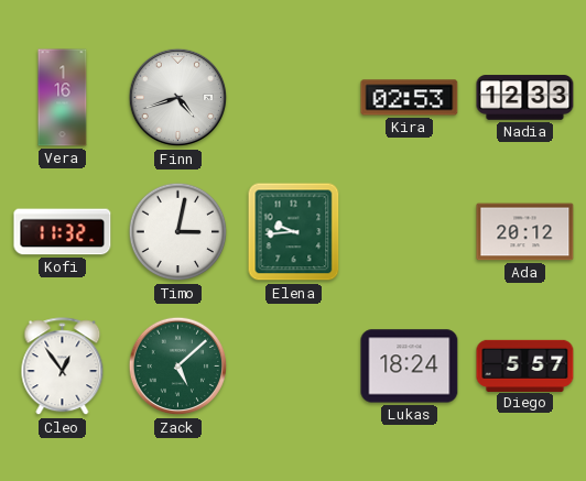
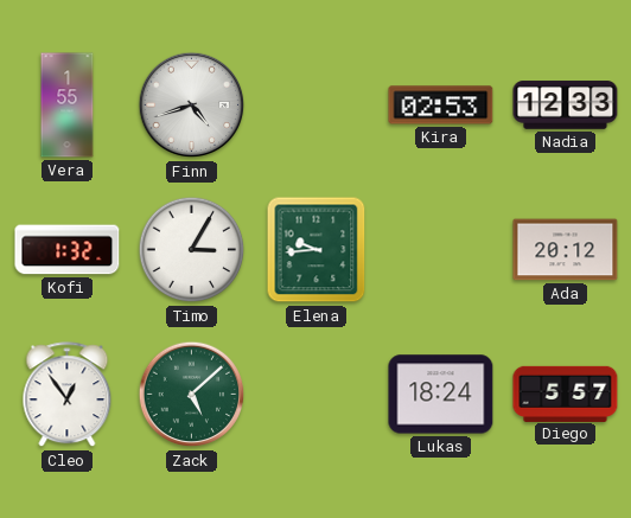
Vera: 1:16 -> 1:55
Kofi: 11:32 -> 1:32
Timo: 3:02 -> 3:05
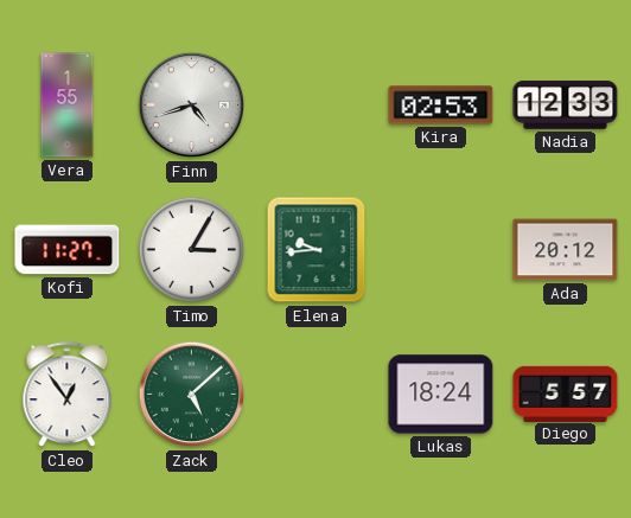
Kofi: 1:32 -> 11:27
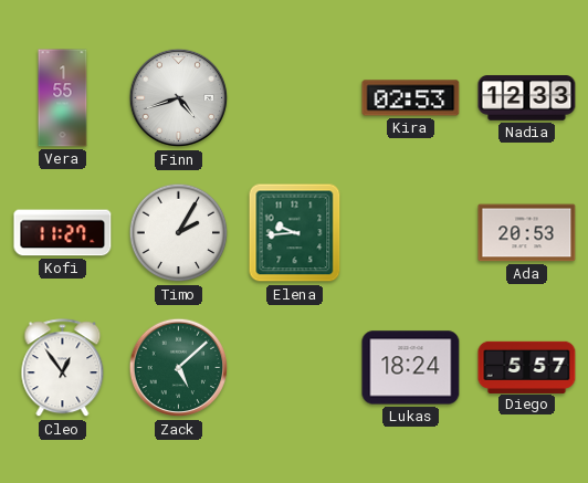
Timo: 3:05 -> 2:05
Ada: 20:12 -> 20:53
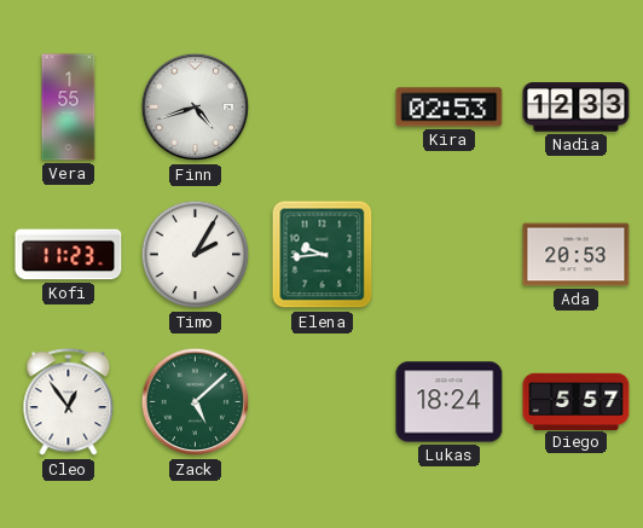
Kofi: 11:27 -> 11:23
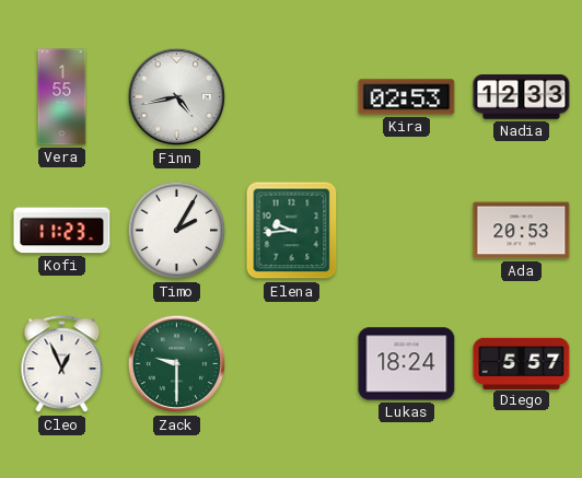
Finn: 4:42 -> 4:43
Cleo: 12:54 -> 12:56
Zack: 5:08 -> 9:30
